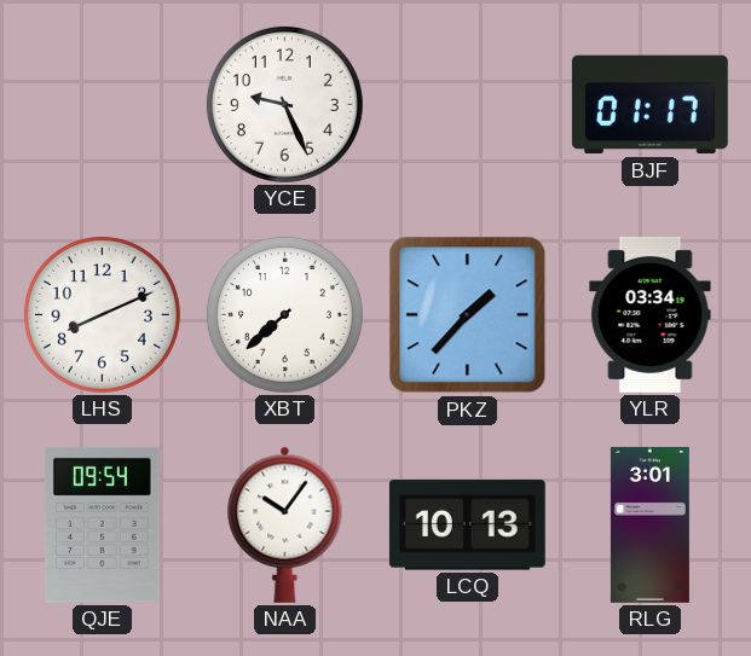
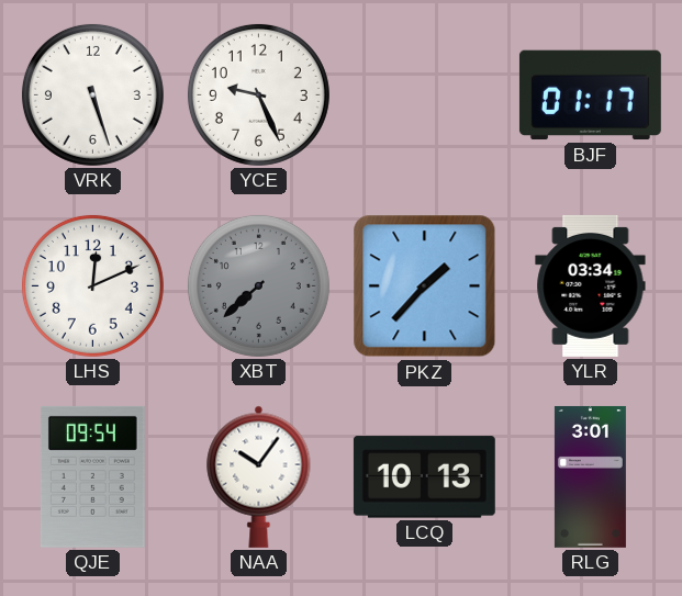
VRK: none -> 5:27
LHS: 8:11 -> 12:11
XBT dial: white -> grey
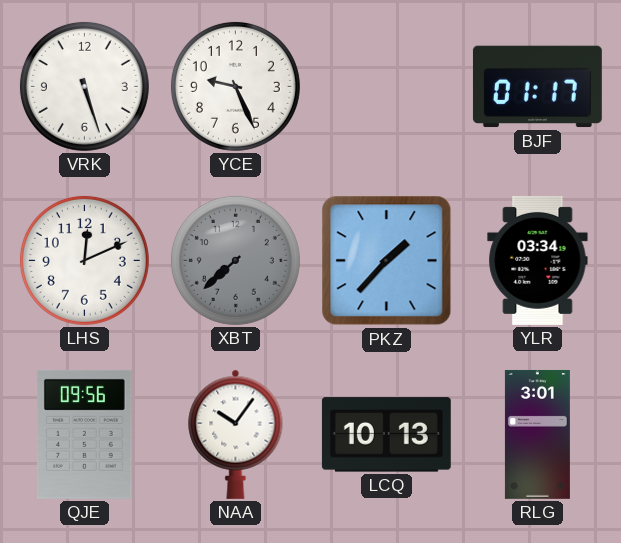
QJE: 09:54 -> 09:56
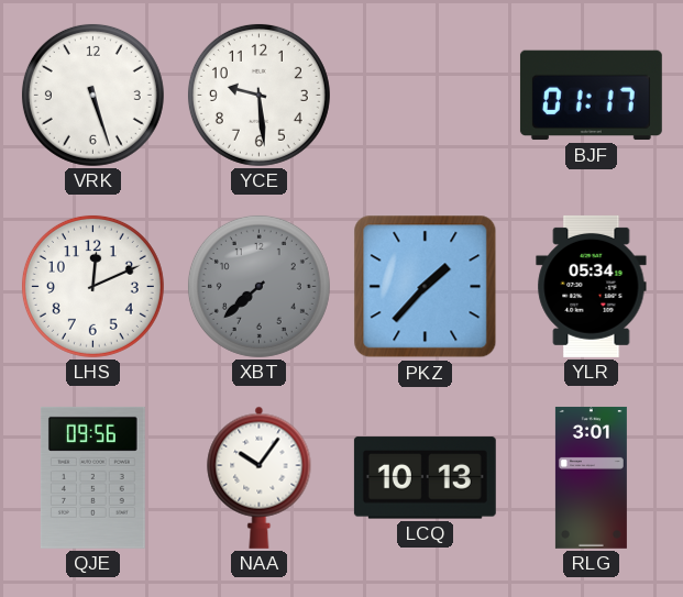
YCE: 9:26 -> 9:29
YLR: 03:34 -> 05:34
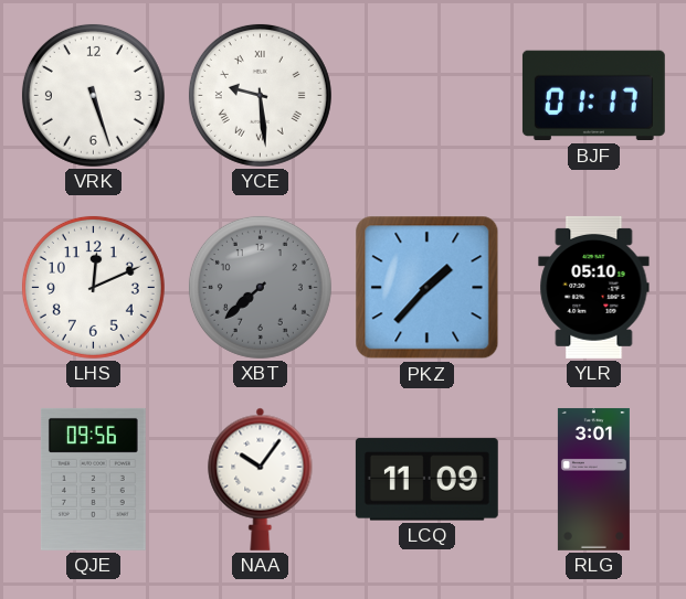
YCE numerals: Arabic -> Roman
YLR: 05:34 -> 05:10
LCQ: 10:13 -> 11:09
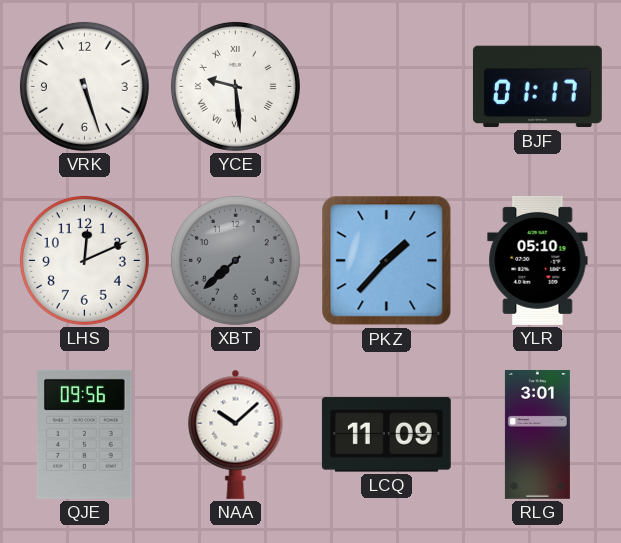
NAA: 10:06 -> 10:08
